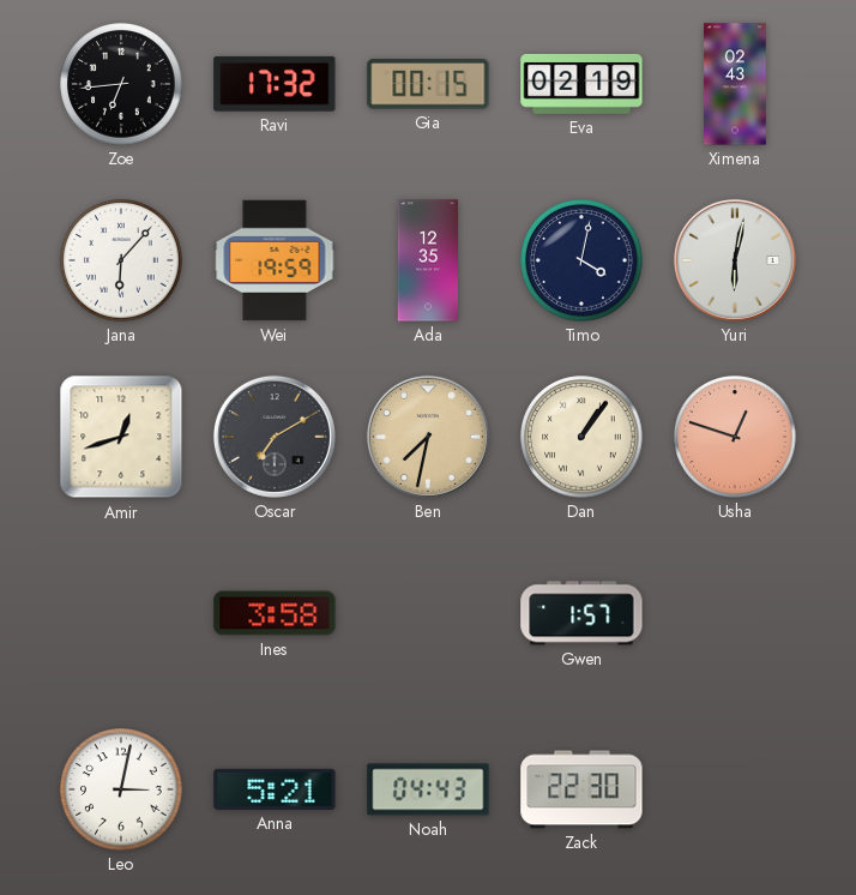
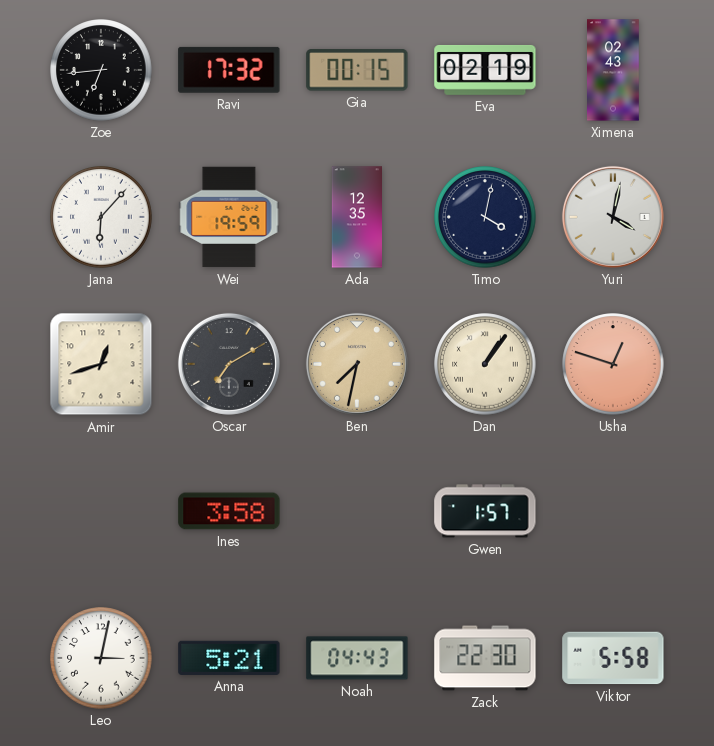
Yuri: 6:02 -> 4:02
Viktor: none -> 5:58
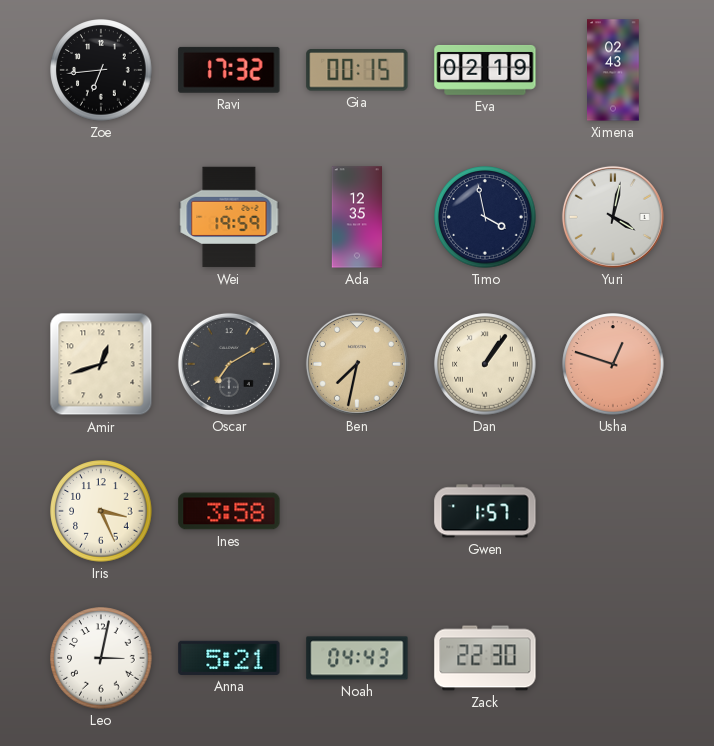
Jana: 6:07 -> none
Timo: 4:02 -> 3:58
Iris: none -> 3:26
Viktor: 5:58 -> none
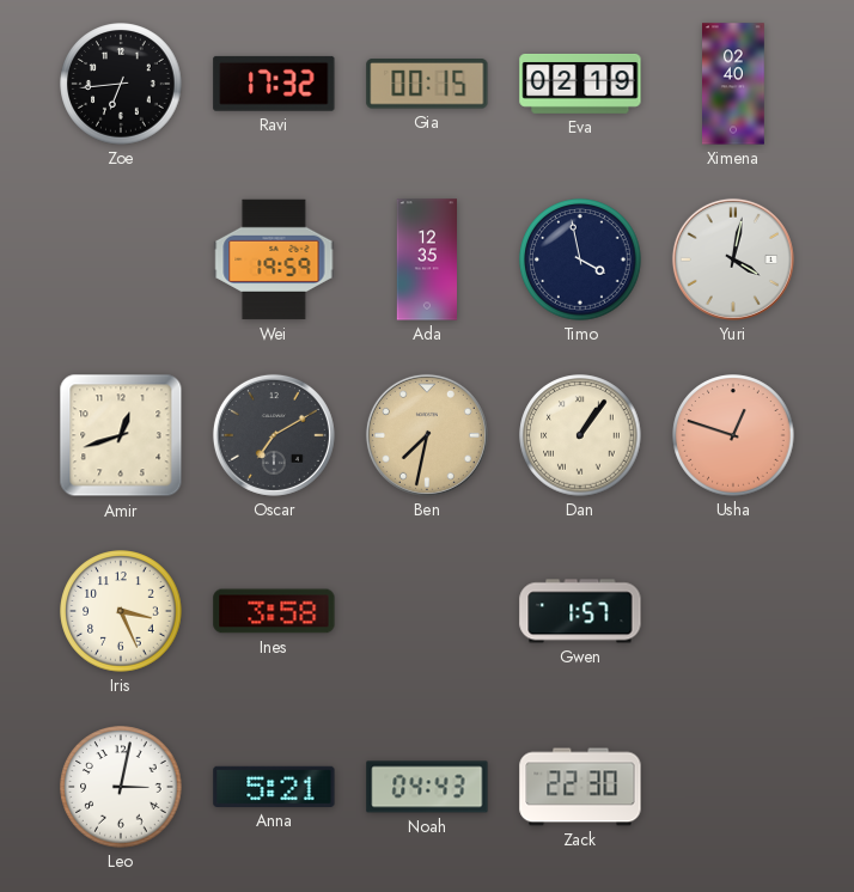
Ximena: 02:43 -> 02:40
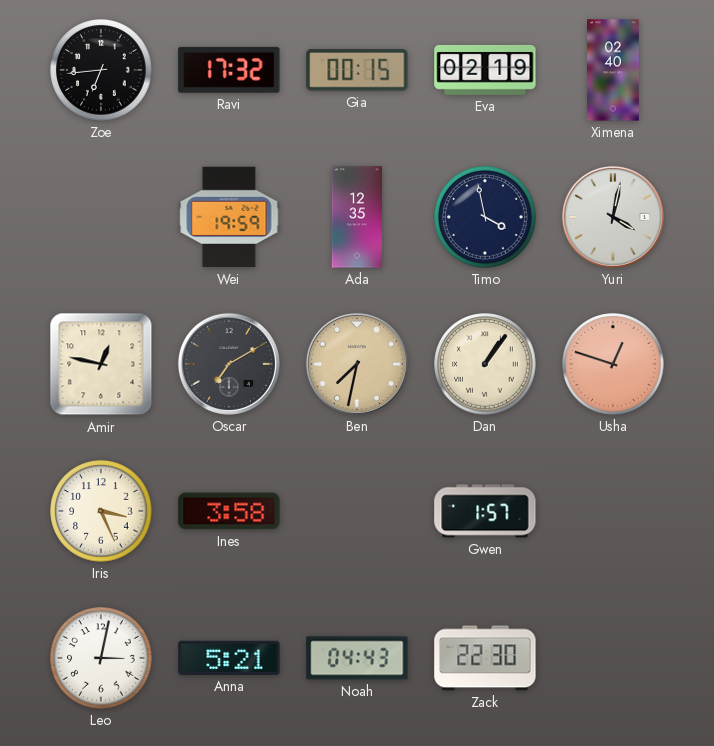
Amir: 12:42 -> 12:47
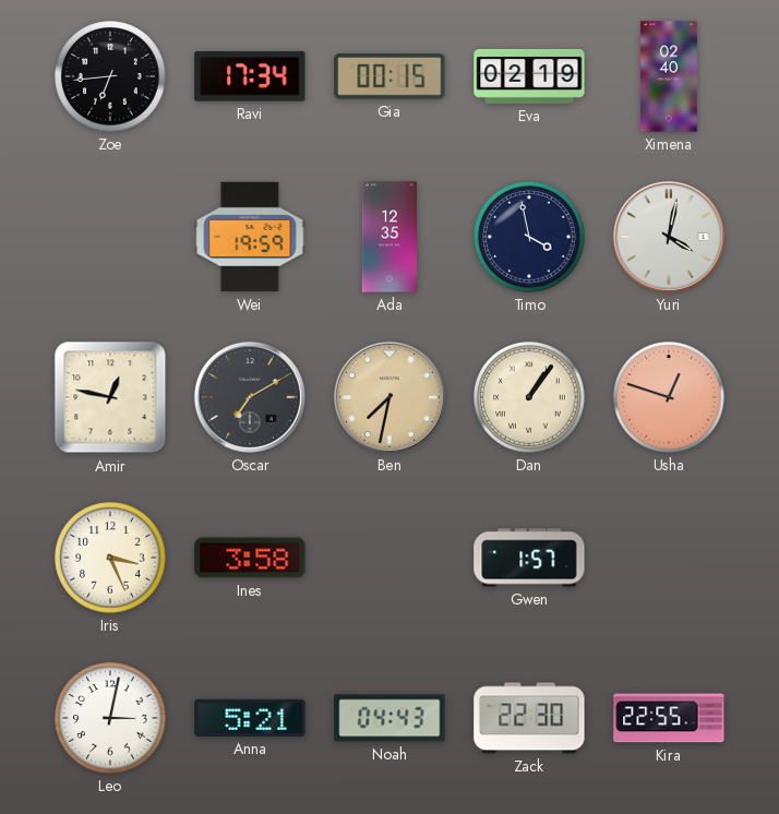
Ravi: 17:32 -> 17:34
Kira: none -> 22:55
